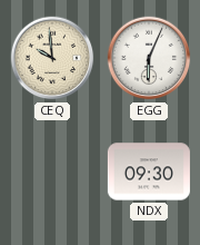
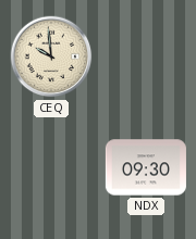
EGG: 6:04 -> none
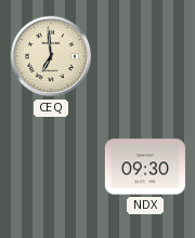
CEQ: 9:59 -> 6:59
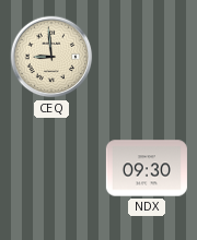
CEQ: 6:59 -> 8:59
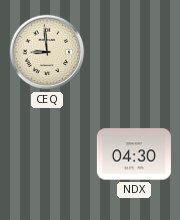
NDX: 09:30 -> 04:30
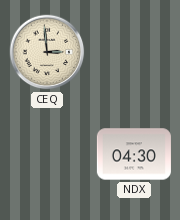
CEQ: 8:59 -> 2:59
